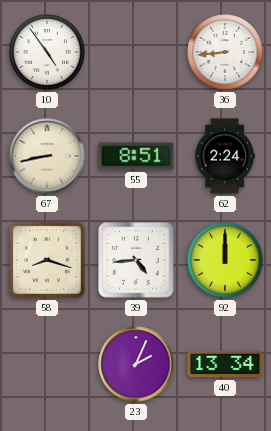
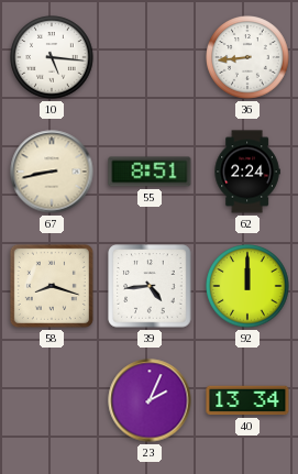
10: 4:54 -> 5:16
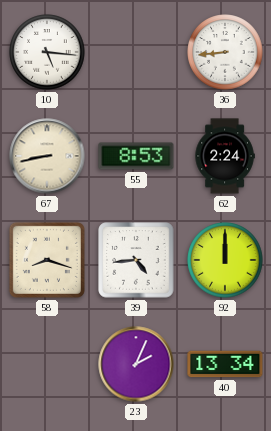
55: 8:51 -> 8:53
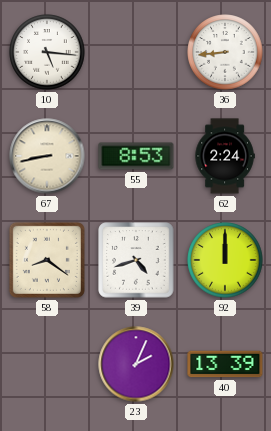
58: 8:18 -> 8:21
39: 4:44 -> 4:42
40: 13:34 -> 13:39
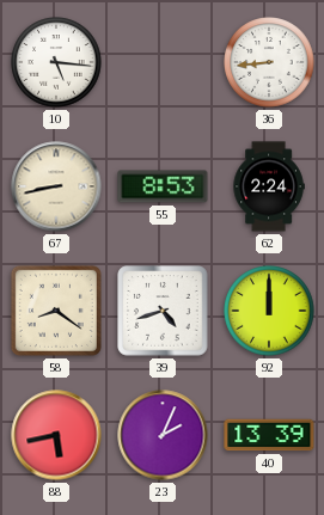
88: none -> 5:43
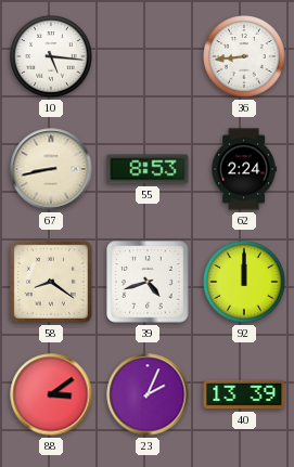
88: 5:43 -> 3:09
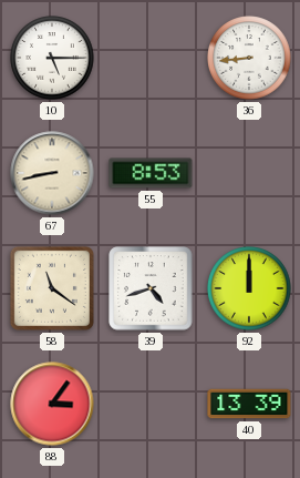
10: 5:16 -> 5:15
62: 2:24 -> none
58: 8:21 -> 11:21
88: 3:09 -> 3:06
23: 2:04 -> none
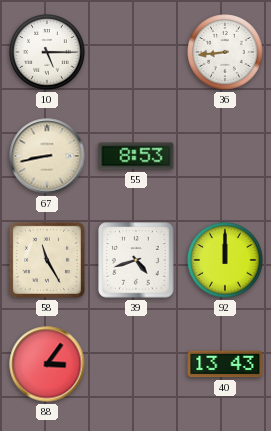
58: 11:21 -> 11:25
40: 13:39 -> 13:43
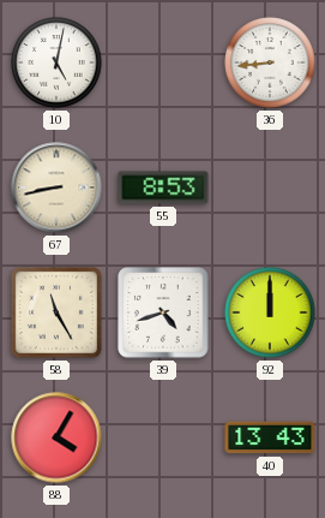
10: 5:15 -> 5:02
88: 3:06 -> 4:05
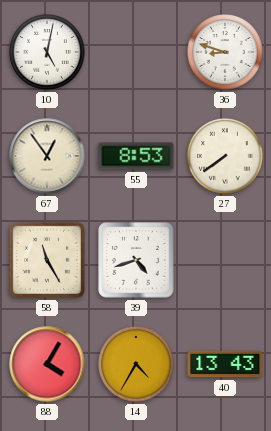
36: 8:44 -> 8:48
67: 8:43 -> 12:54
27: none -> 7:39
92: 12:00 -> none
14: none -> 4:35
